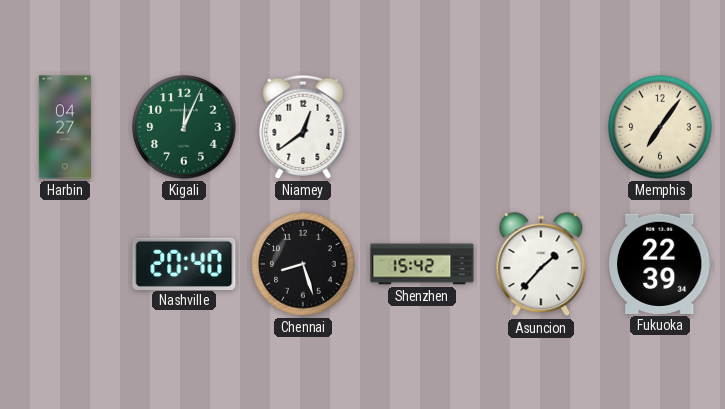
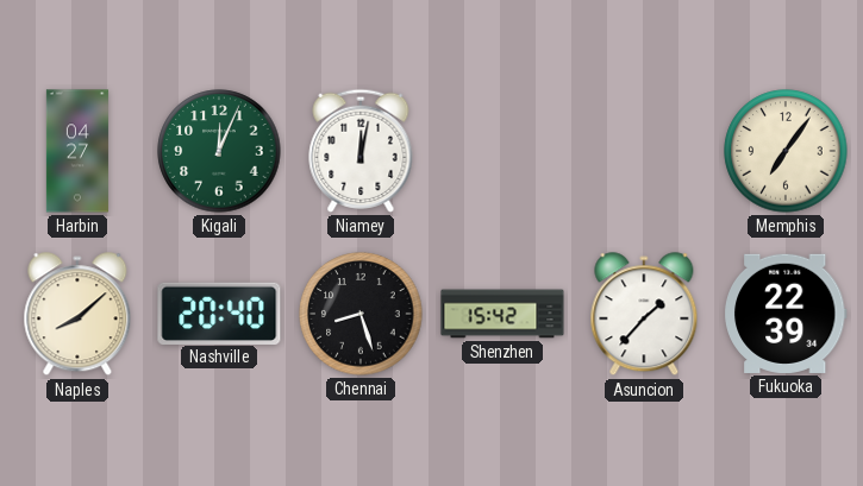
Niamey: 12:39 -> 12:02
Naples: none -> 8:08
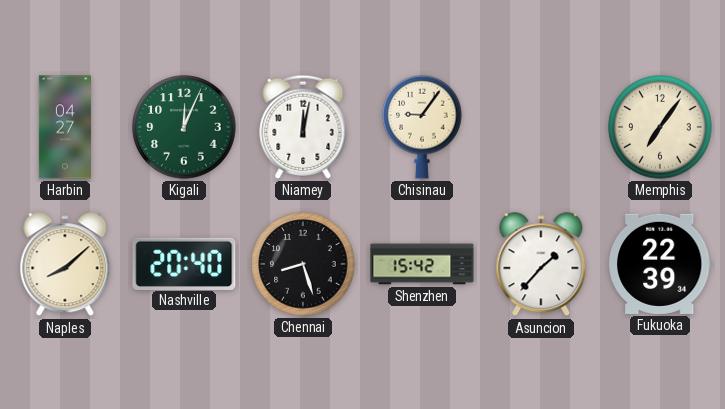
Chisinau: none -> 9:06
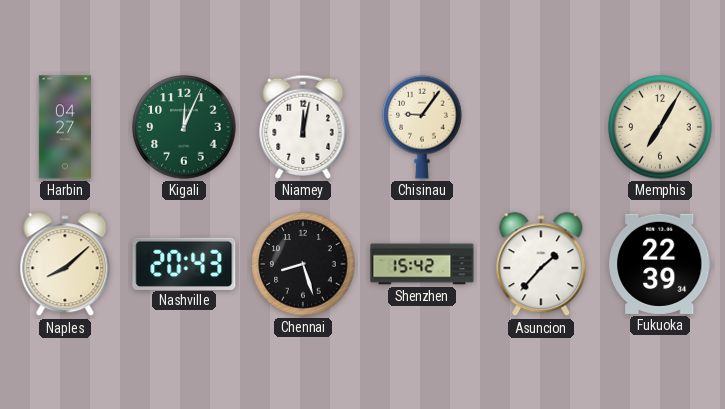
Memphis: 7:06 -> 7:05
Nashville: 20:40 -> 20:43
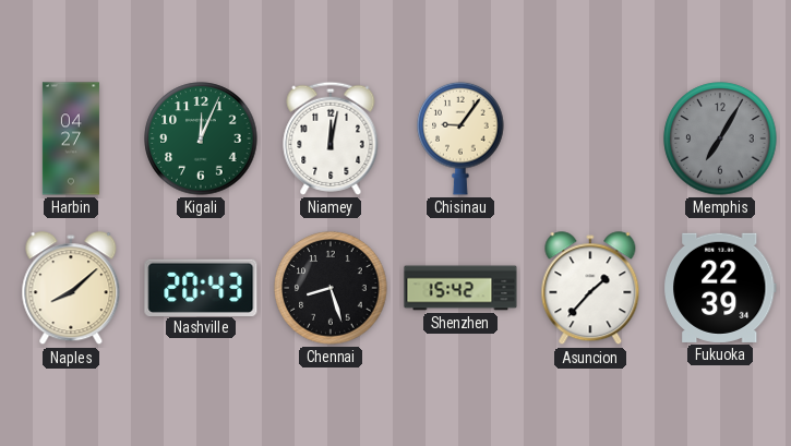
Memphis dial: cream -> grey
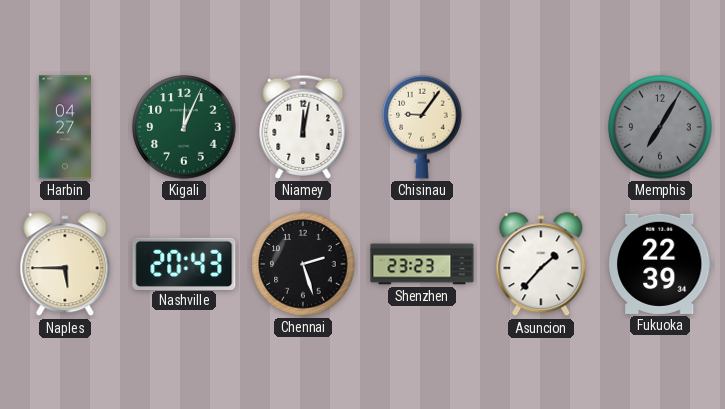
Naples: 8:08 -> 5:45
Chennai: 8:27 -> 2:27
Shenzhen: 15:42 -> 23:23
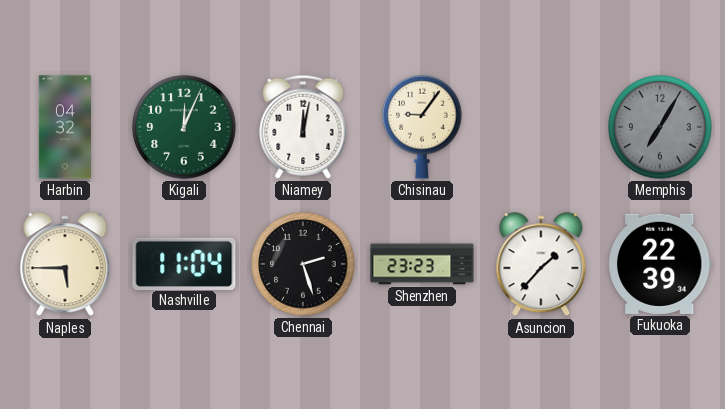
Harbin: 04:27 -> 04:32
Nashville: 20:43 -> 11:04
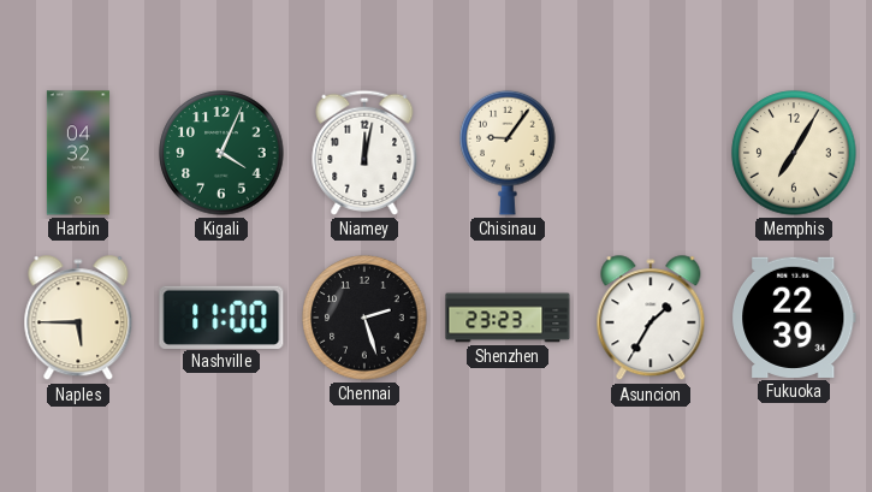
Kigali: 12:04 -> 4:04
Memphis dial: grey -> cream
Nashville: 11:04 -> 11:00
Asuncion: 1:37 -> 1:35
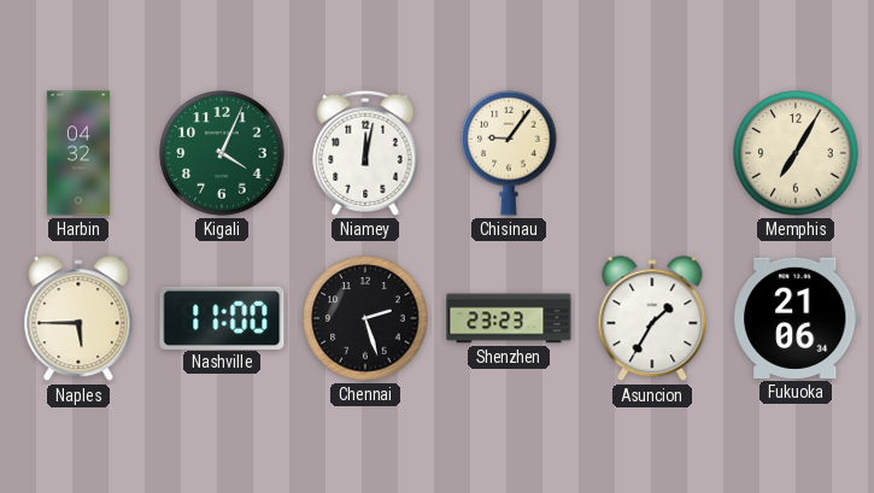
Fukuoka: 22:39 -> 21:06
